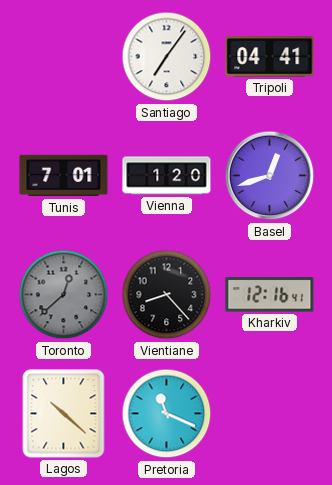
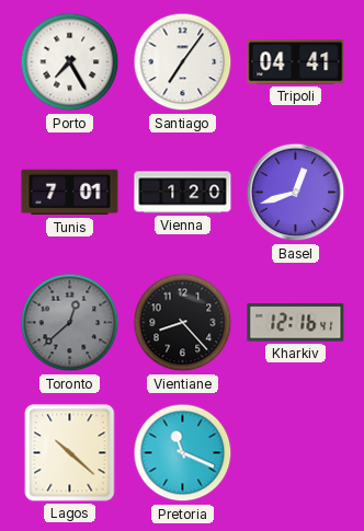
Porto: none -> 7:25
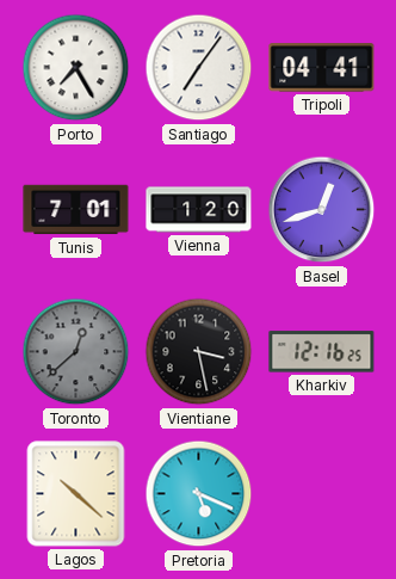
Vientiane: 8:23 -> 3:28
Kharkiv: 12:16:41 -> 12:16:25
Pretoria: 11:19 -> 5:19
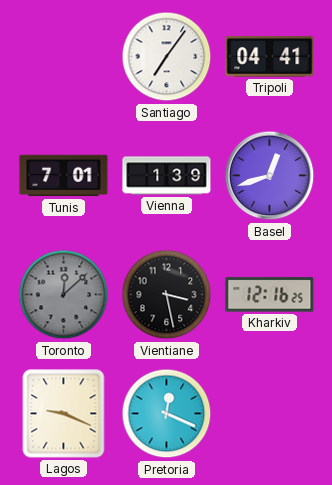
Porto: 7:25 -> none
Vienna: 1:20 -> 1:39
Toronto: 12:38 -> 12:08
Lagos: 10:22 -> 9:19
Pretoria: 5:19 -> 12:19
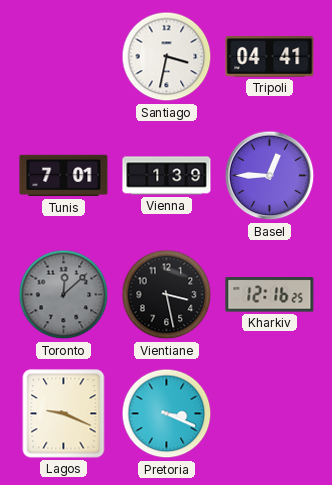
Santiago: 7:06 -> 3:32
Basel: 12:42 -> 12:45
Pretoria: 12:19 -> 3:19
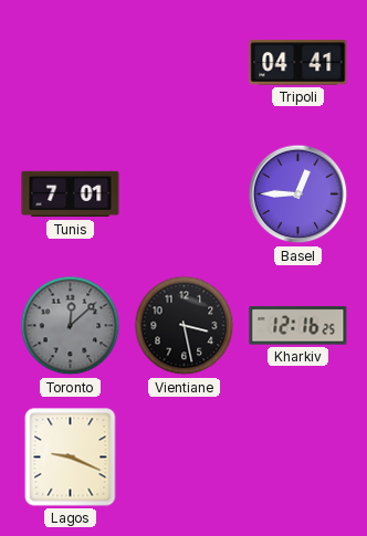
Santiago: 3:32 -> none
Vienna: 1:39 -> none
Pretoria: 3:19 -> none
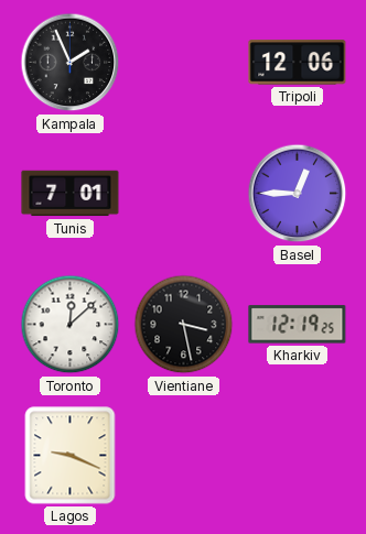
Kampala: none -> 1:56
Tripoli: 04:41 -> 12:06
Toronto dial: grey -> white
Kharkiv: 12:16 -> 12:19
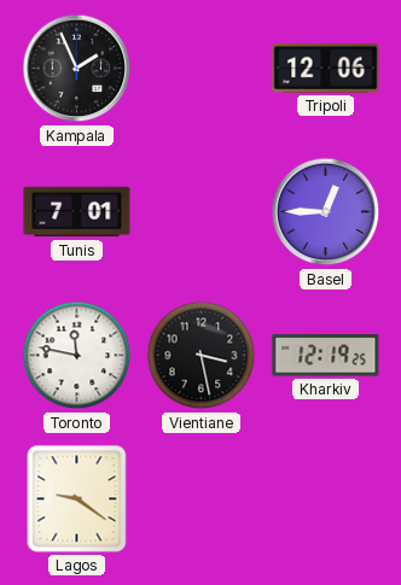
Toronto: 12:08 -> 11:47
Lagos: 9:19 -> 9:21
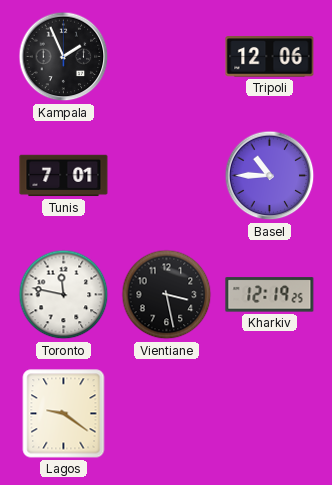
Basel: 12:45 -> 10:45
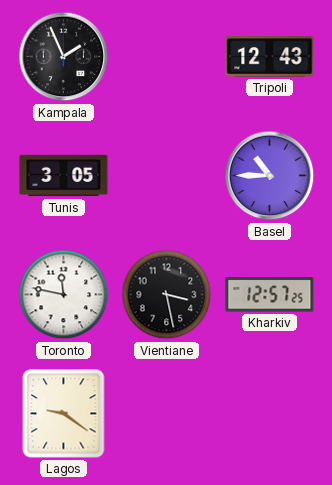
Tripoli: 12:06 -> 12:43
Tunis: 7:01 -> 3:05
Kharkiv: 12:19 -> 12:57
